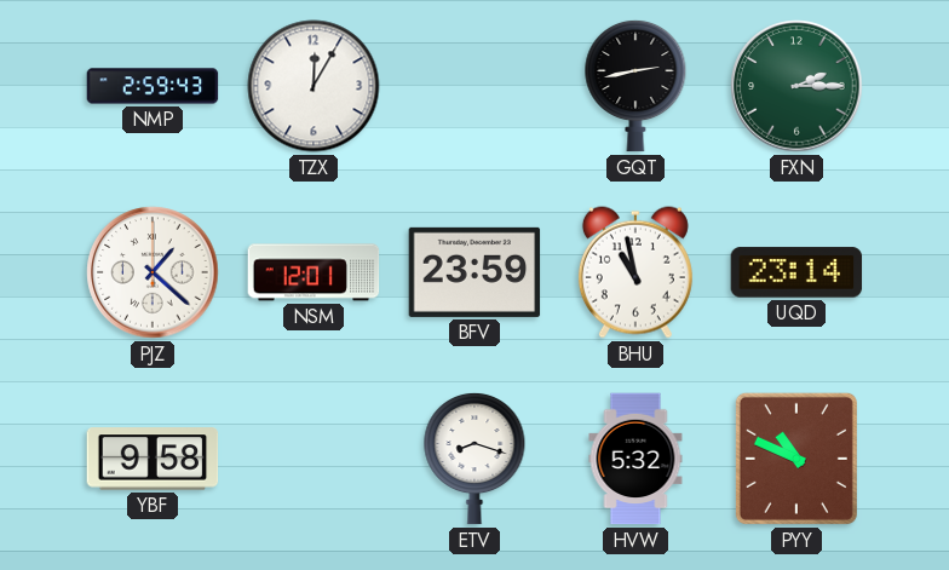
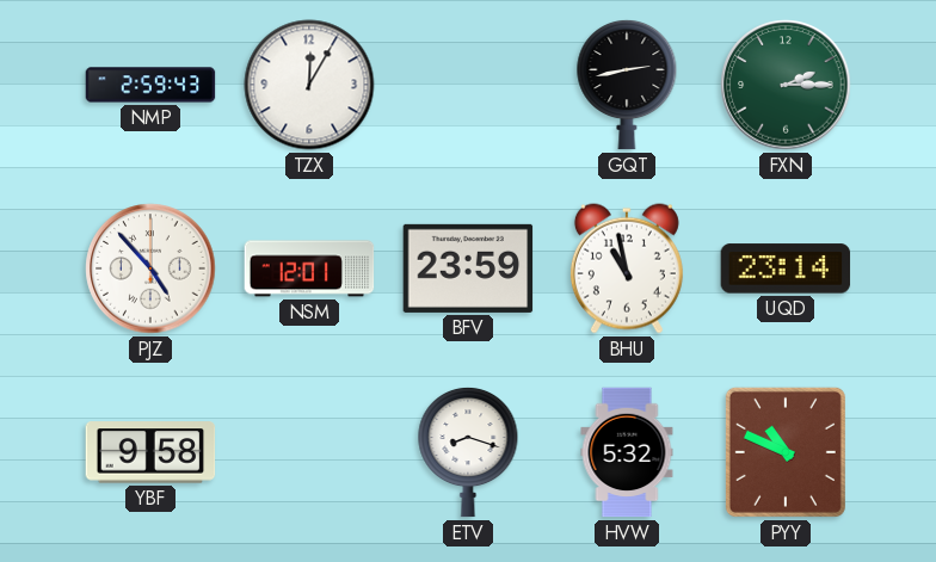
PJZ: 1:22 -> 4:53
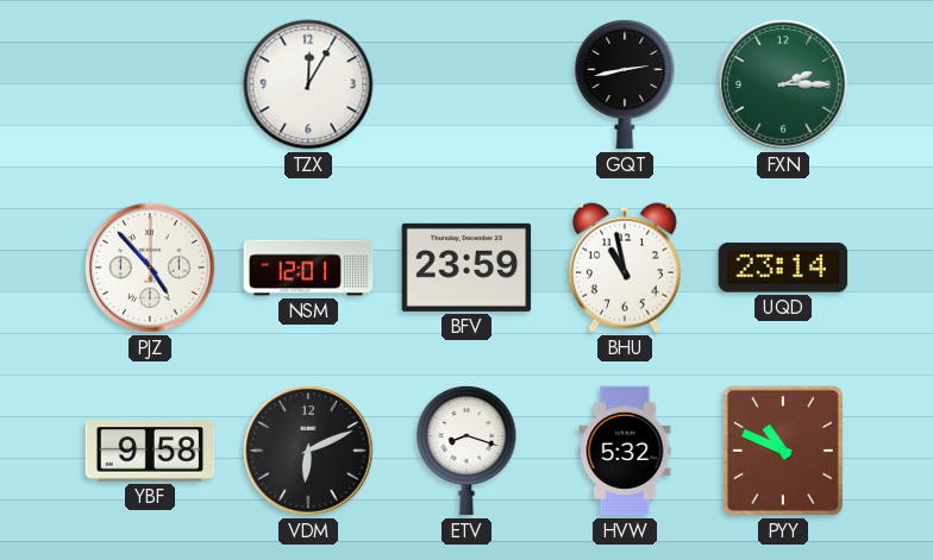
NMP: 2:59 -> none
VDM: none -> 6:11
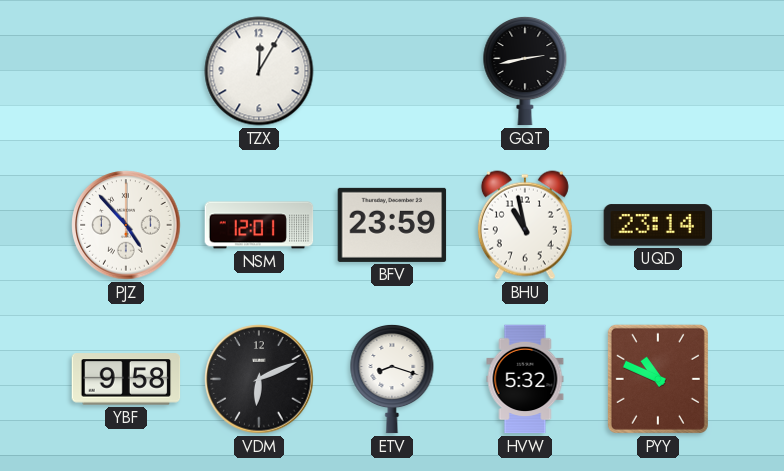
FXN: 2:15 -> none
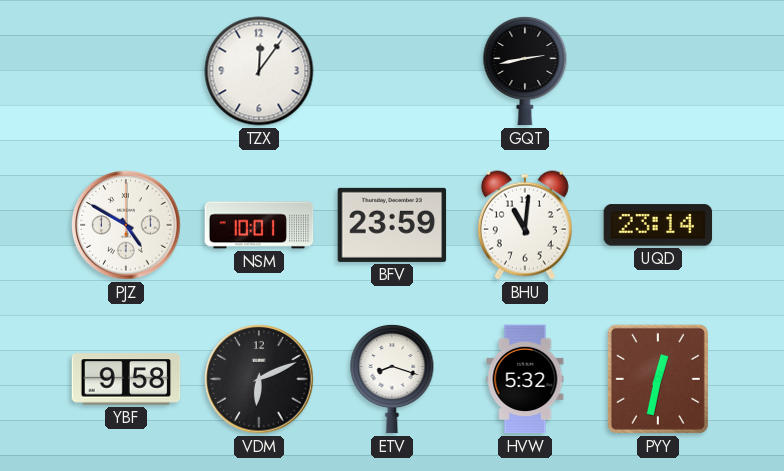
TZX: 12:05 -> 12:06
PJZ: 4:53 -> 4:50
NSM: 12:01 -> 10:01
BHU: 10:58 -> 11:01
PYY: 10:49 -> 12:32
